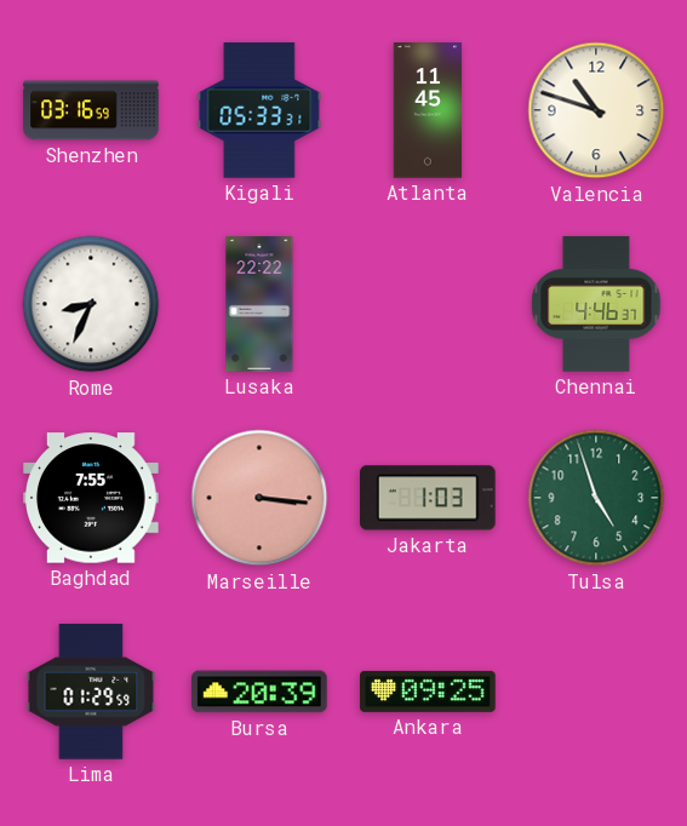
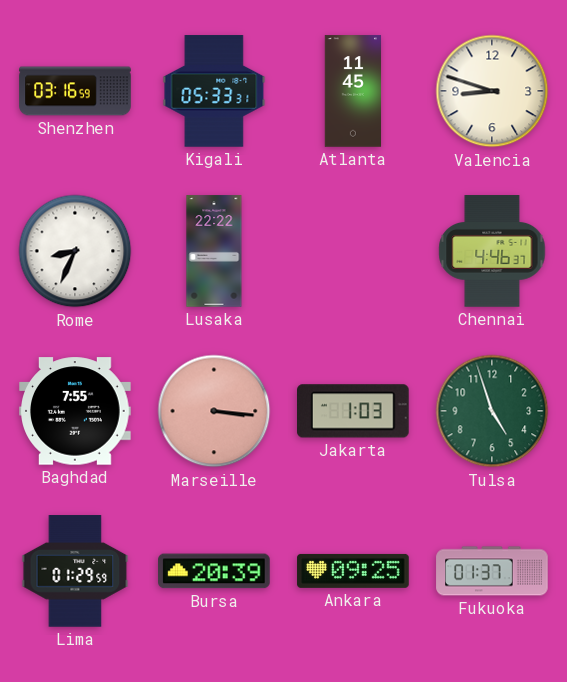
Valencia: 10:48 -> 8:48
Fukuoka: none -> 01:37
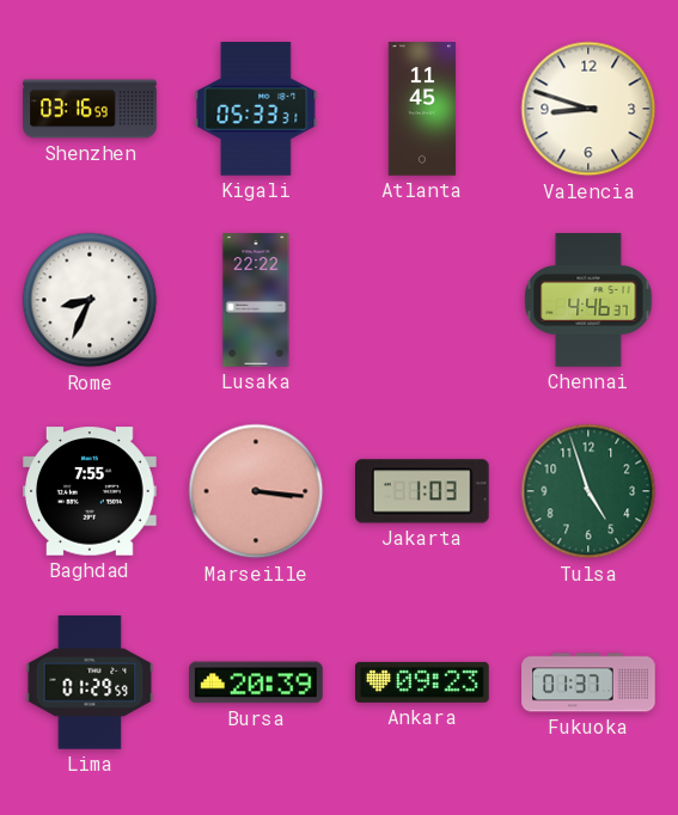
Ankara: 09:25 -> 09:23
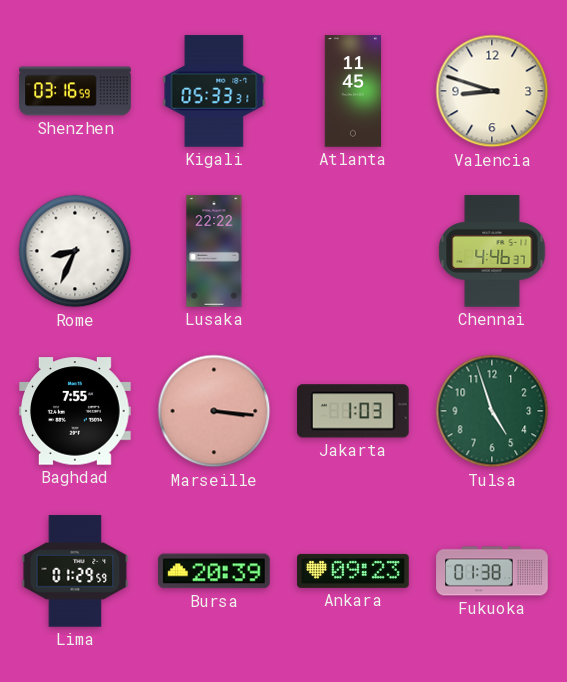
Fukuoka: 01:37 -> 01:38
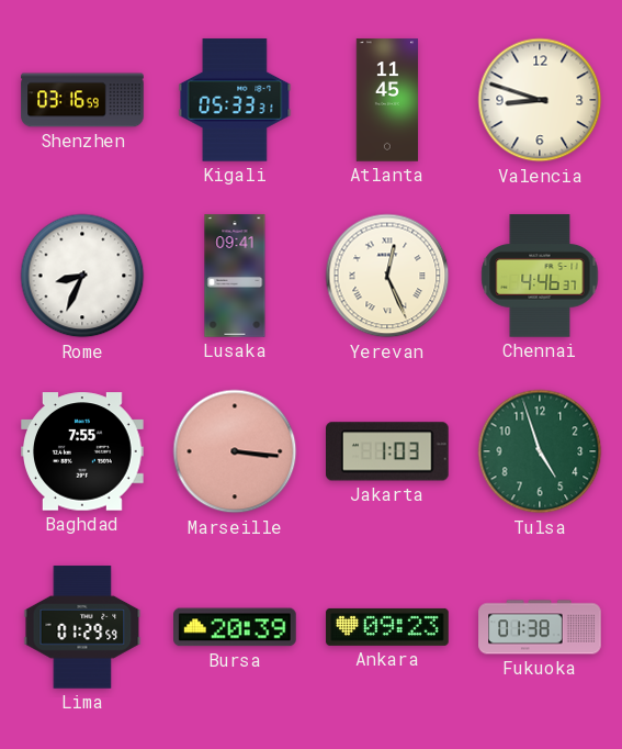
Lusaka: 22:22 -> 09:41
Yerevan: none -> 12:26
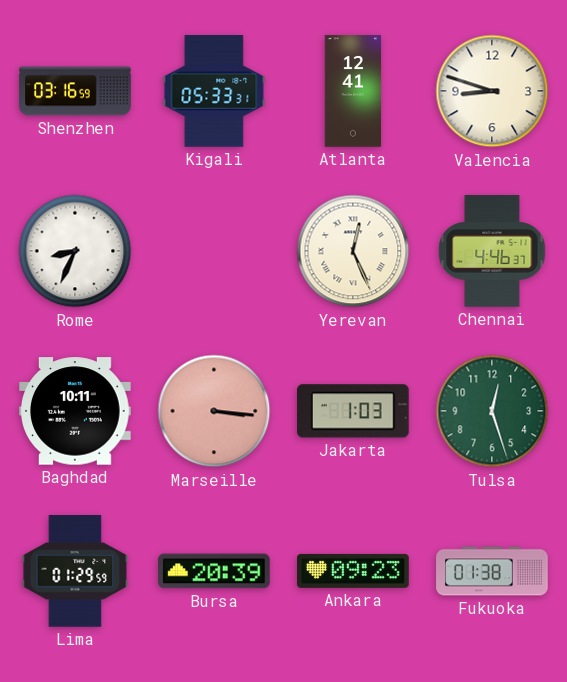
Atlanta: 11:45 -> 12:41
Lusaka: 09:41 -> none
Baghdad: 7:55 -> 10:11
Tulsa: 4:57 -> 12:27
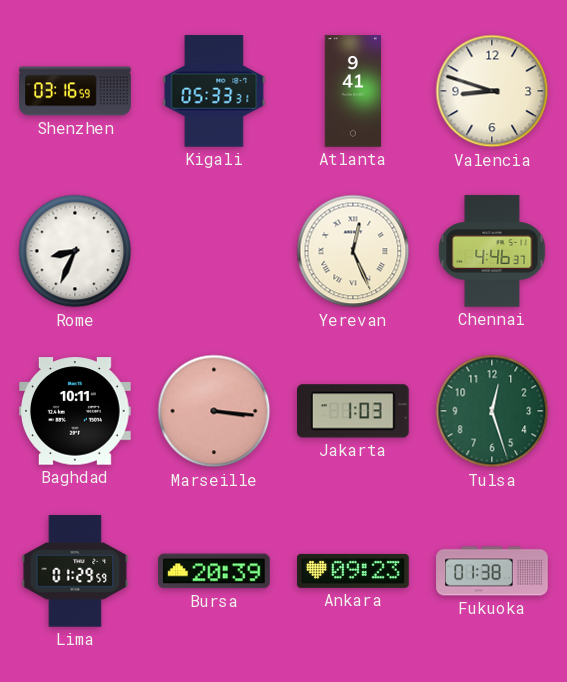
Atlanta: 12:41 -> 9:41
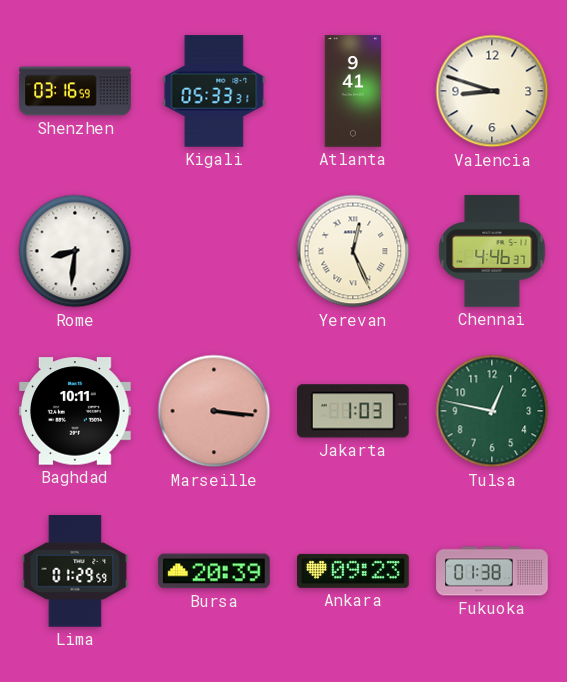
Rome: 8:34 -> 8:31
Tulsa: 12:27 -> 12:47
